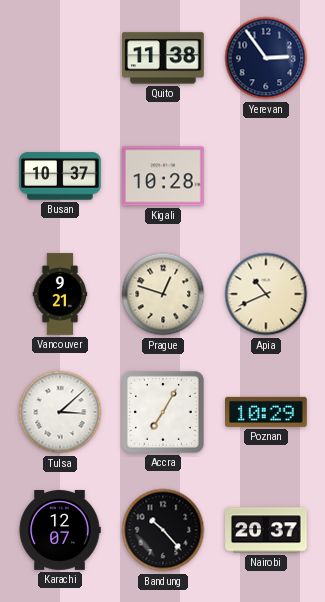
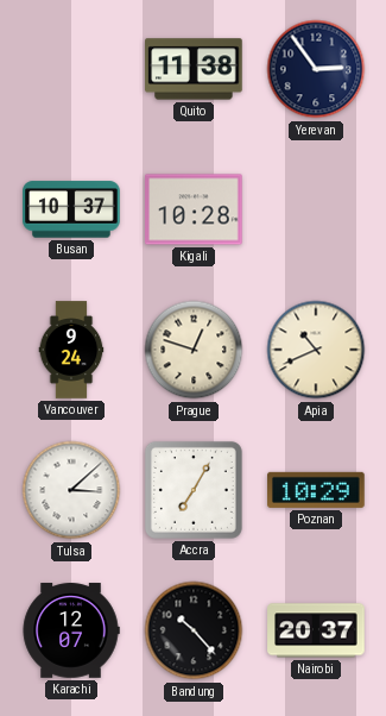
Vancouver: 9:21 -> 9:24
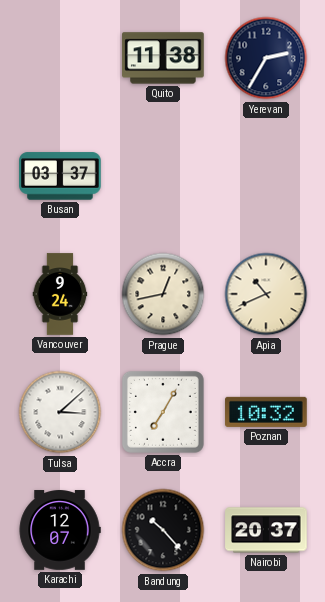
Yerevan: 2:54 -> 2:35
Busan: 10:37 -> 03:37
Kigali: 10:28 -> none
Prague: 12:48 -> 12:43
Poznan: 10:29 -> 10:32
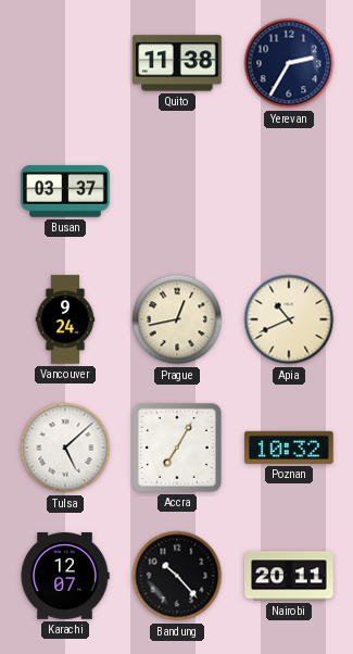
Tulsa: 3:08 -> 5:08
Nairobi: 20:37 -> 20:11
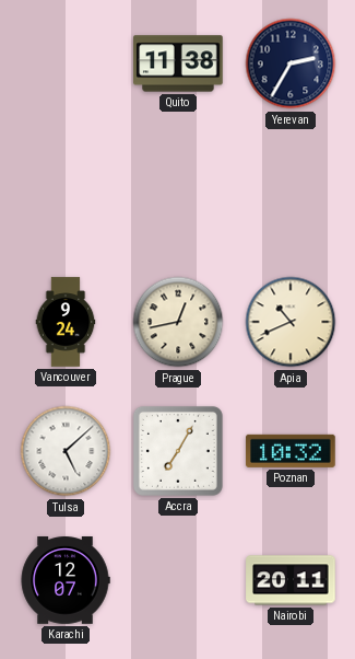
Busan: 03:37 -> none
Bandung: 10:23 -> none
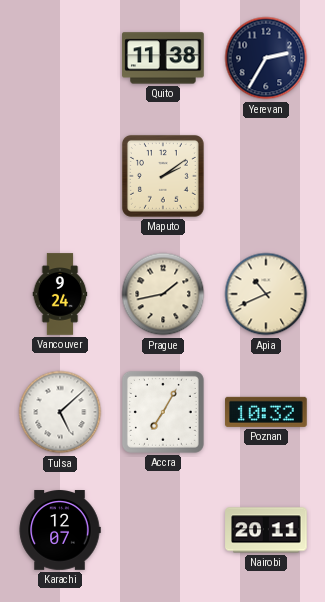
Maputo: none -> 2:09
Prague: 12:43 -> 1:43
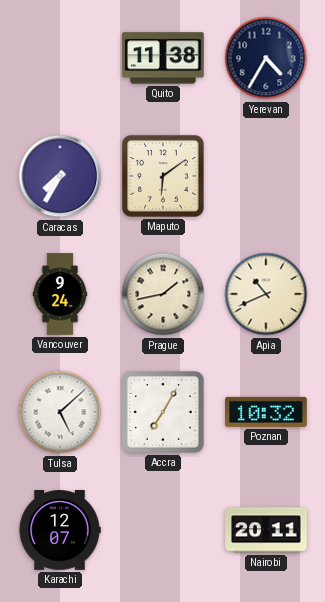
Yerevan: 2:35 -> 4:35
Caracas: none -> 7:35
Maputo: 2:09 -> 6:09
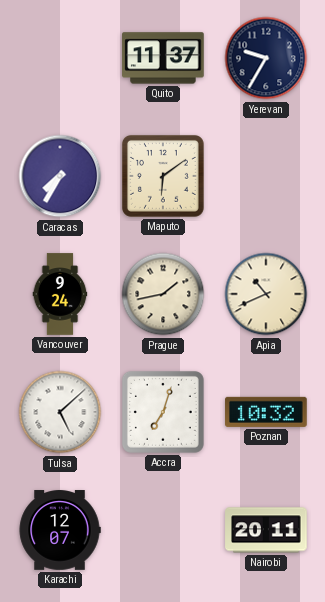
Quito: 11:38 -> 11:37
Yerevan: 4:35 -> 9:35
Accra: 7:05 -> 7:03
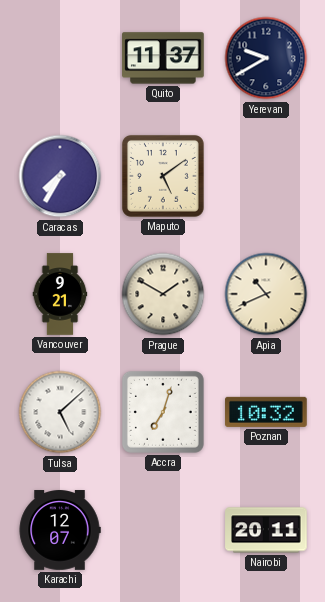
Yerevan: 9:35 -> 9:40
Maputo: 6:09 -> 5:09
Vancouver: 9:24 -> 9:21
Prague: 1:43 -> 1:50
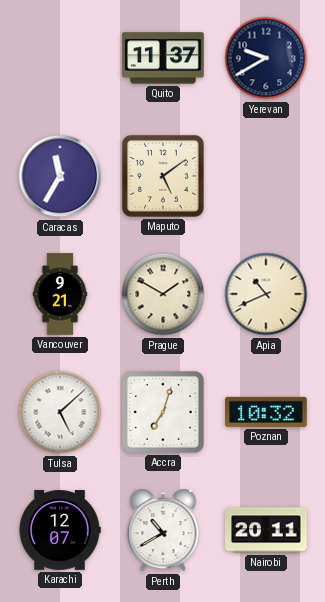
Caracas: 7:35 -> 11:35
Perth: none -> 10:40
